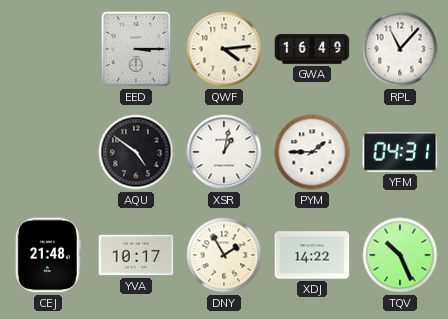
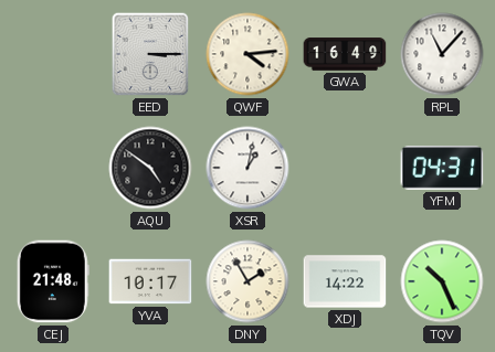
PYM: 1:45 -> none
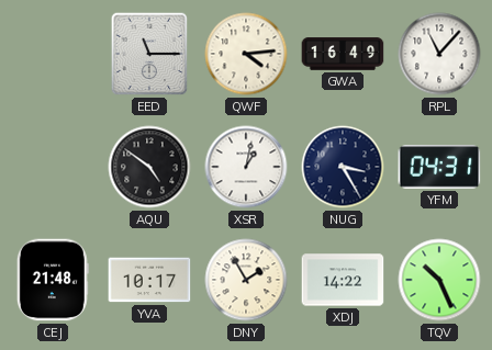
EED: 3:15 -> 11:15
NUG: none -> 3:25
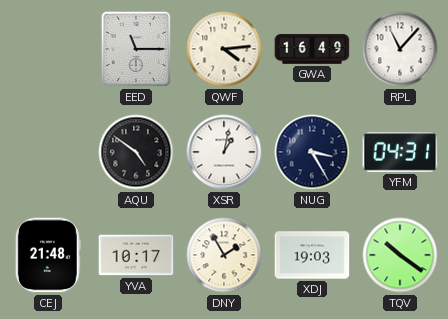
XDJ: 14:22 -> 19:03
TQV: 10:26 -> 10:21
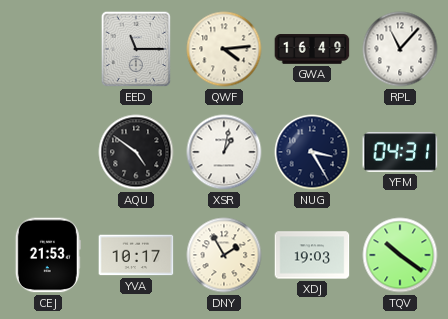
CEJ: 21:48 -> 21:53
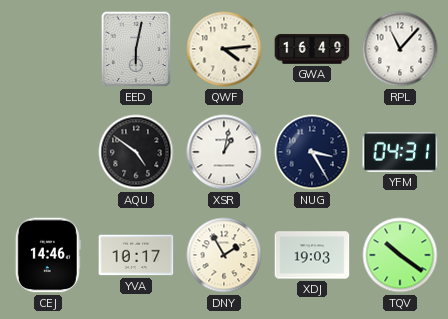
EED: 11:15 -> 6:02
CEJ: 21:53 -> 14:46
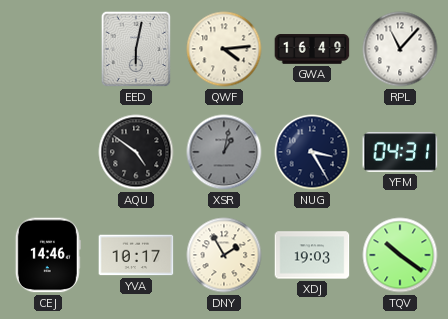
XSR dial: white -> grey
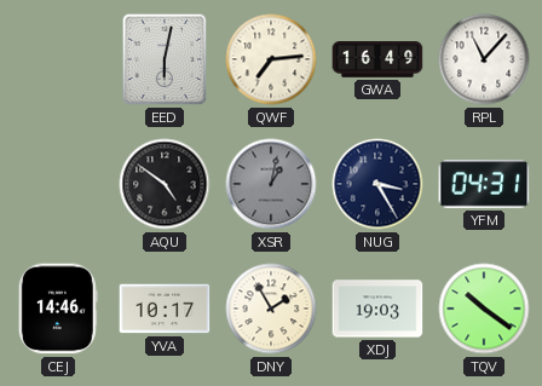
QWF: 4:14 -> 7:14
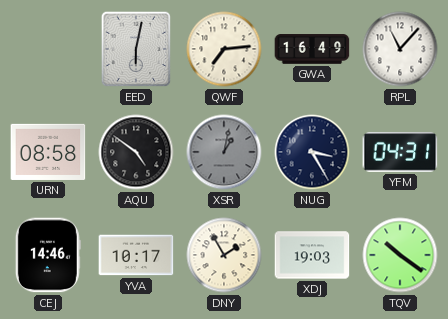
URN: none -> 08:58
